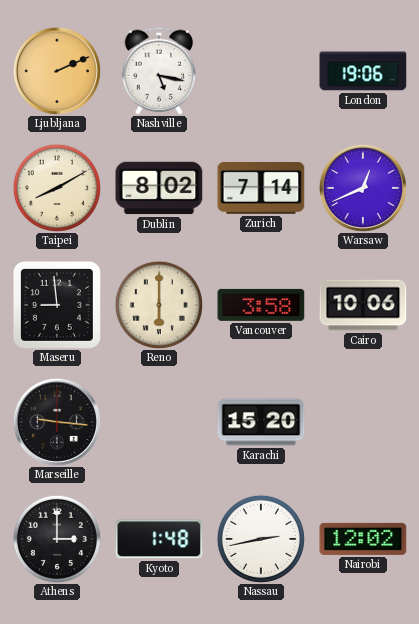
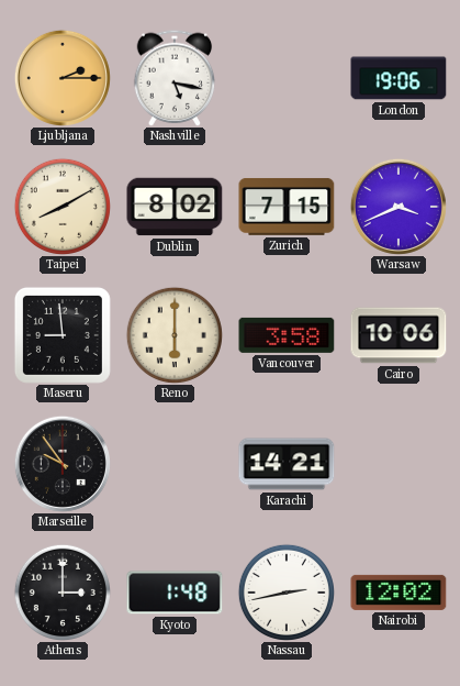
Ljubljana: 2:11 -> 2:15
Zurich: 7:14 -> 7:15
Warsaw: 12:41 -> 3:41
Marseille: 9:16 -> 9:54
Karachi: 15:20 -> 14:21
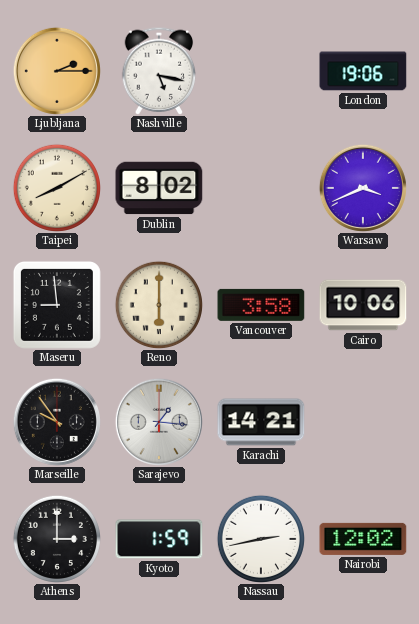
Zurich: 7:15 -> none
Sarajevo: none -> 1:16
Kyoto: 1:48 -> 1:59
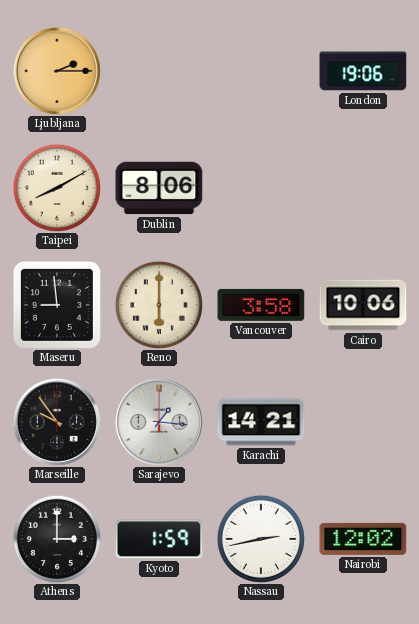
Nashville: 5:17 -> none
Dublin: 8:02 -> 8:06
Warsaw: 3:41 -> none
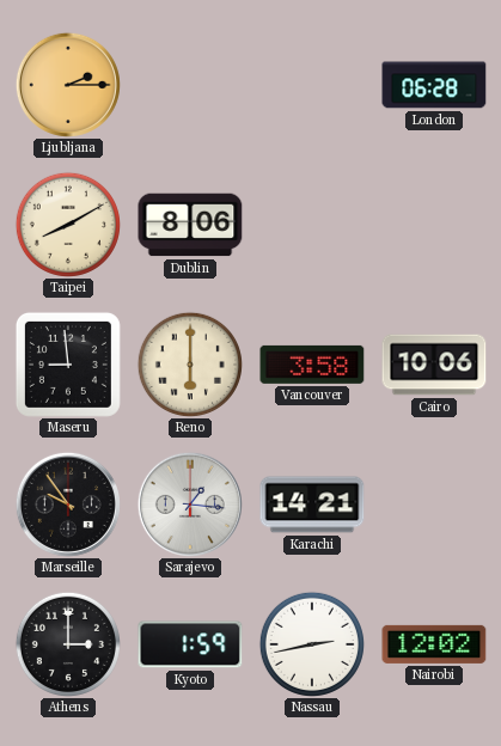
London: 19:06 -> 06:28
